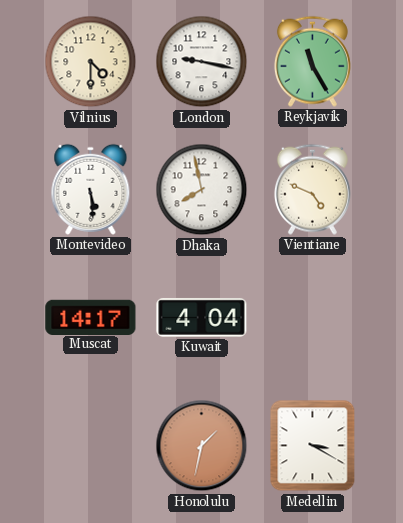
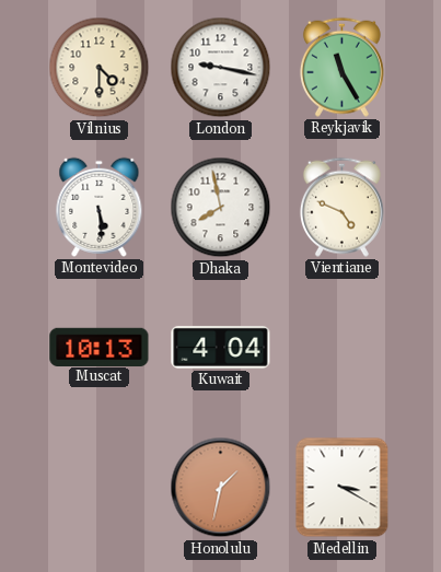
Muscat: 14:17 -> 10:13
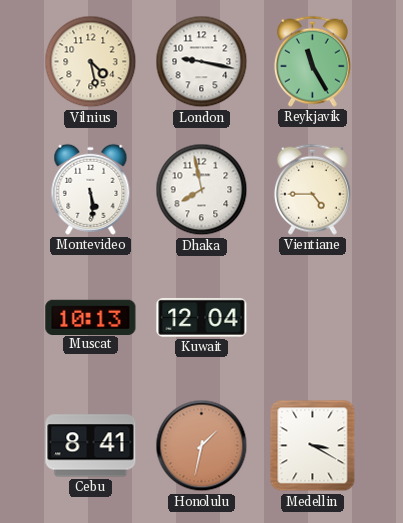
Vilnius: 4:30 -> 4:28
Vientiane: 4:49 -> 4:45
Kuwait: 4:04 -> 12:04
Cebu: none -> 8:41
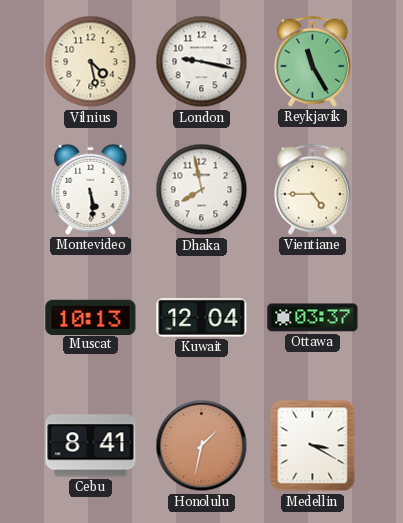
Ottawa: none -> 03:37
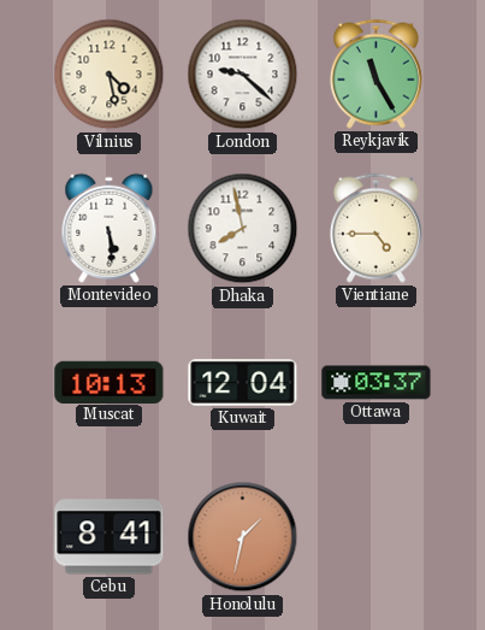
London: 9:17 -> 9:22
Medellin: 3:20 -> none
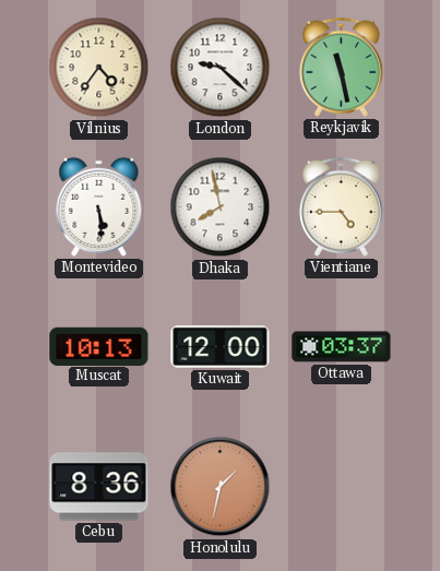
Vilnius: 4:28 -> 4:36
Reykjavik: 11:25 -> 11:28
Kuwait: 12:04 -> 12:00
Cebu: 8:41 -> 8:36
